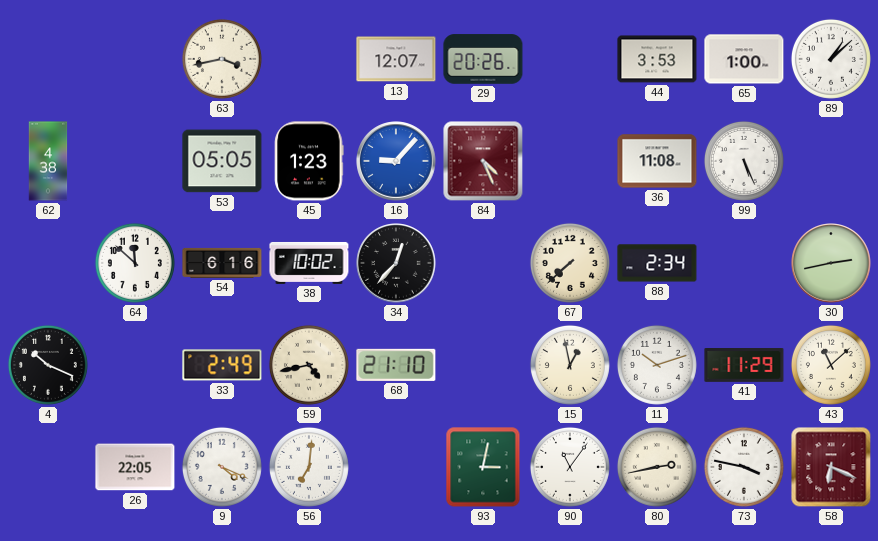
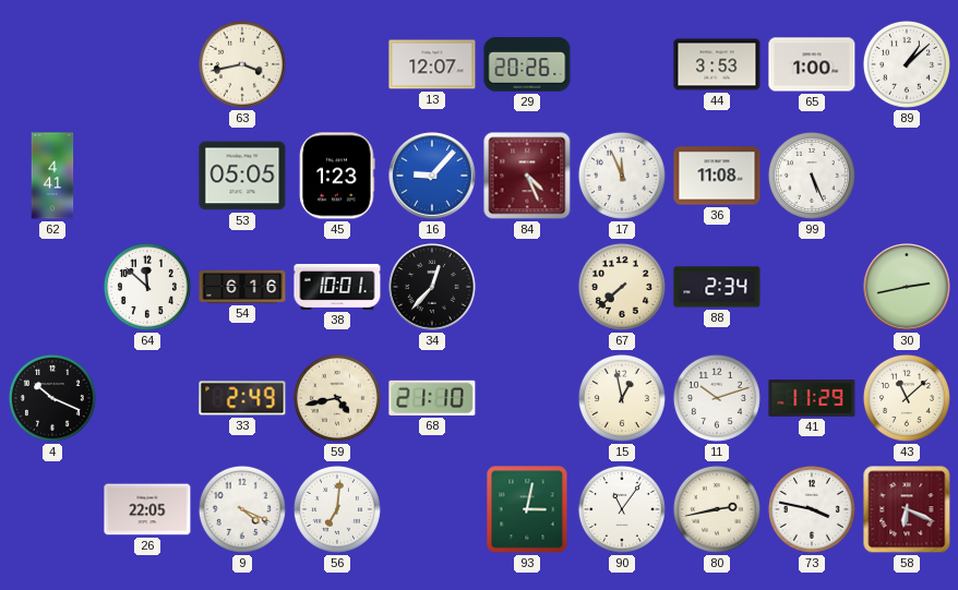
62: 4:38 -> 4:41
17: none -> 11:56
38: 10:02 -> 10:01
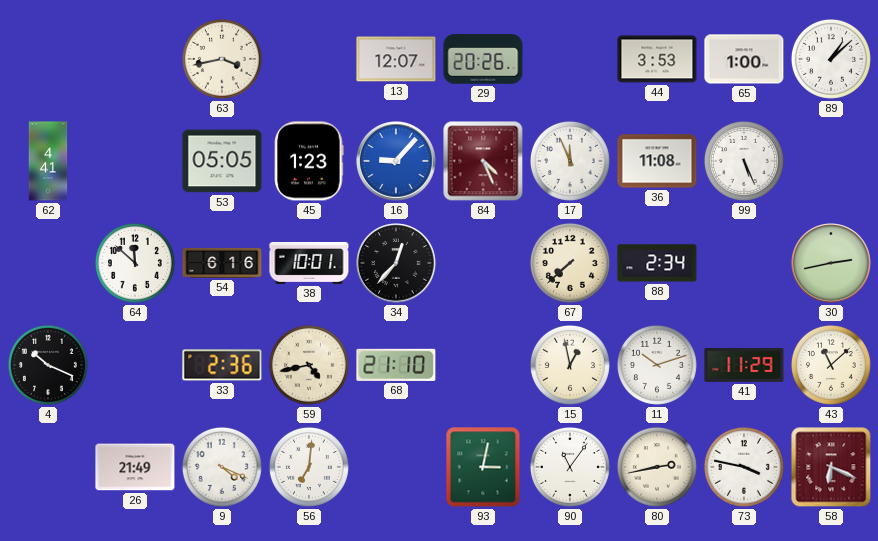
33: 2:49 -> 2:36
26: 22:05 -> 21:49
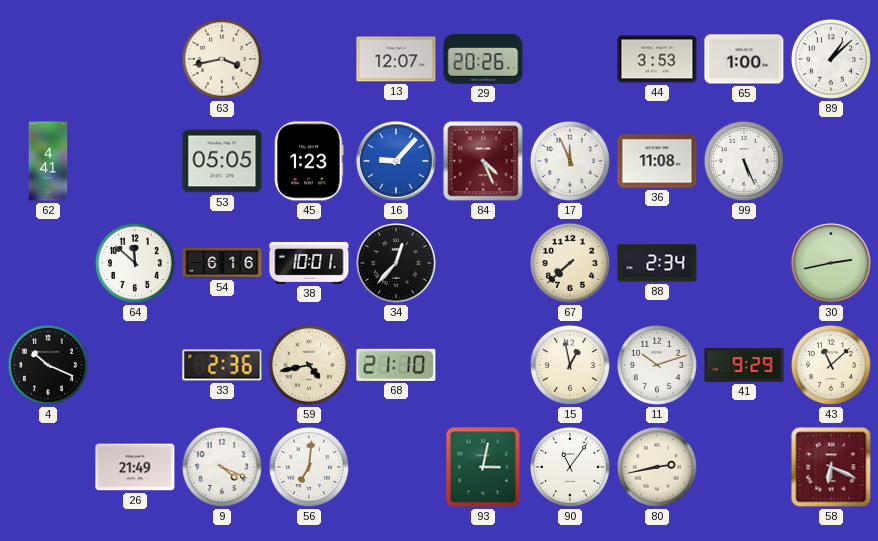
41: 11:29 -> 9:29
73: 3:47 -> none
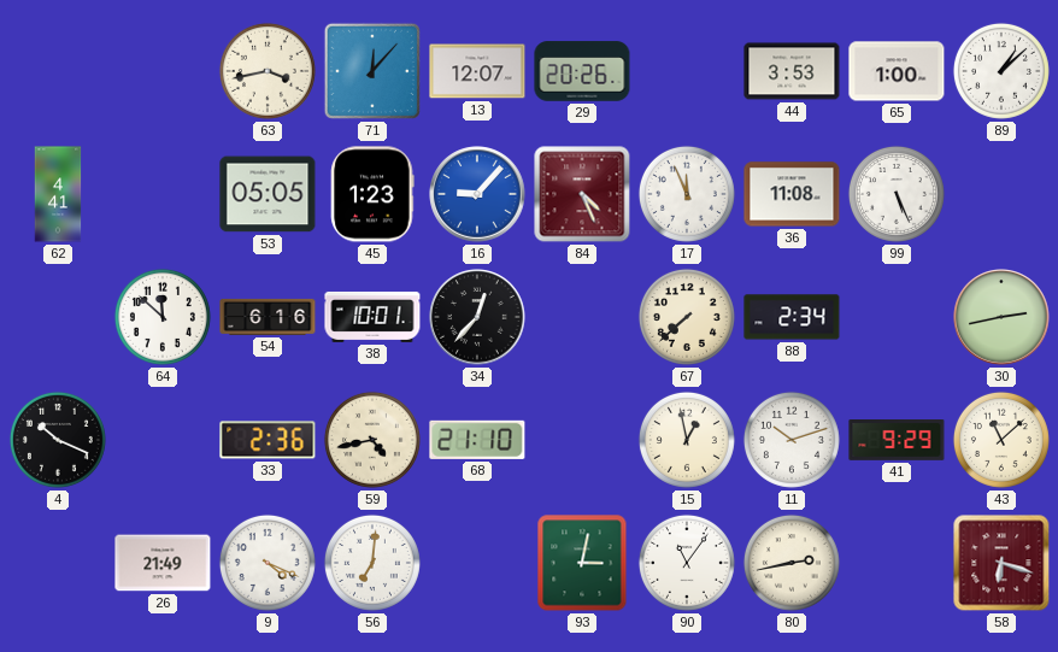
71: none -> 12:07
58: 6:19 -> 6:18
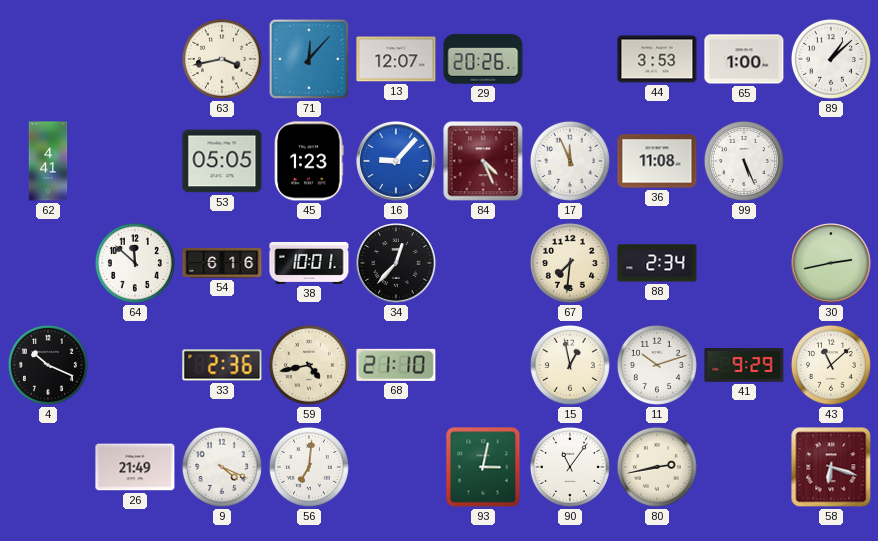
67: 7:38 -> 7:31
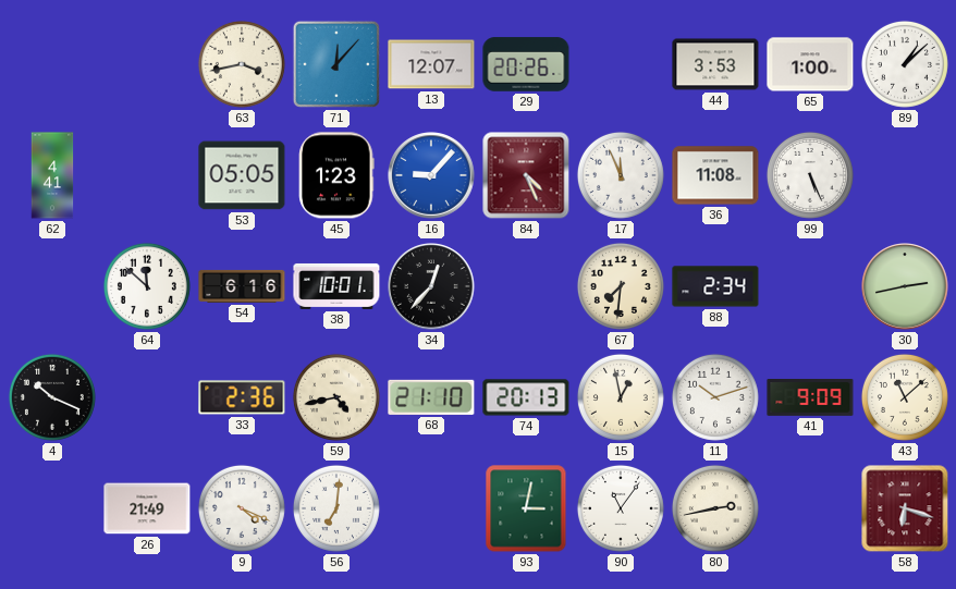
74: none -> 20:13
41: 9:29 -> 9:09
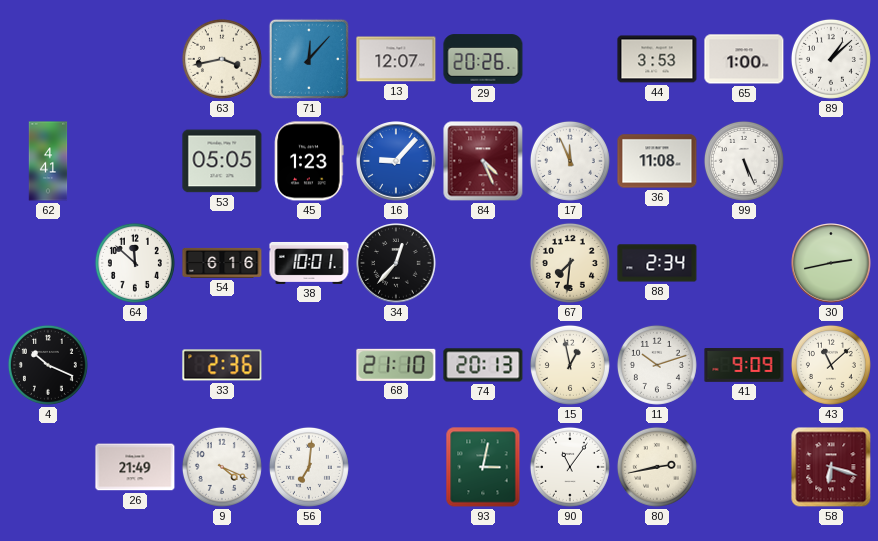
59: 4:43 -> none
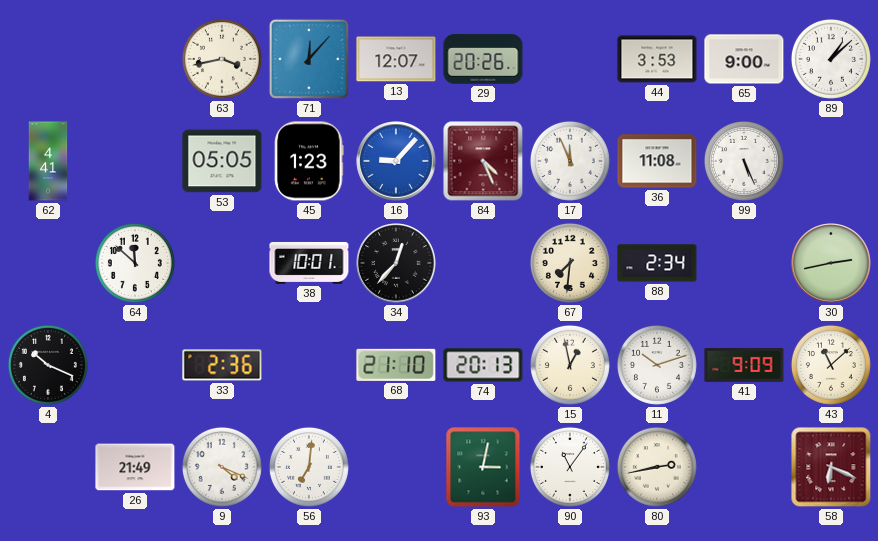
65: 1:00 -> 9:00
54: 6:16 -> none
58: 6:18 -> 6:19
